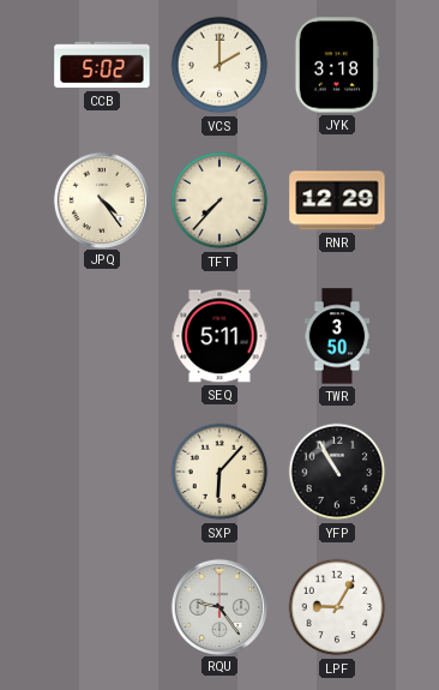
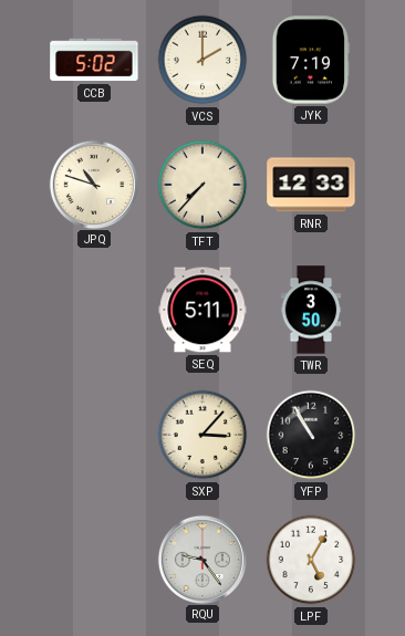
JYK: 3:18 -> 7:19
JPQ: 4:24 -> 10:48
RNR: 12:29 -> 12:33
SXP: 6:07 -> 3:07
LPF: 9:05 -> 5:05
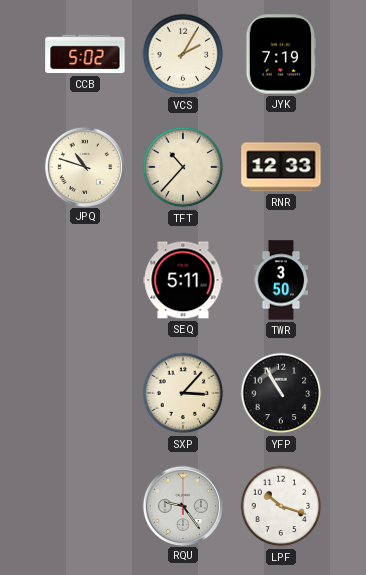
VCS: 2:00 -> 2:05
TFT: 7:37 -> 10:37
LPF: 5:05 -> 10:18
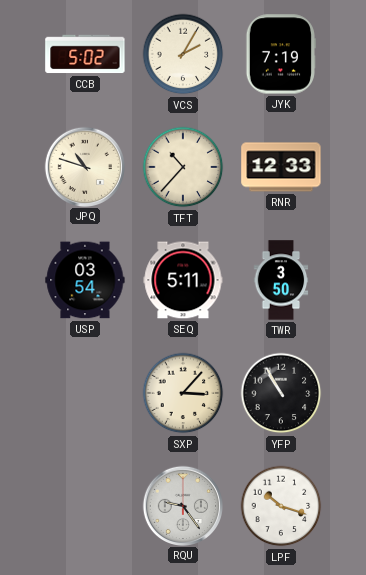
USP: none -> 03:54
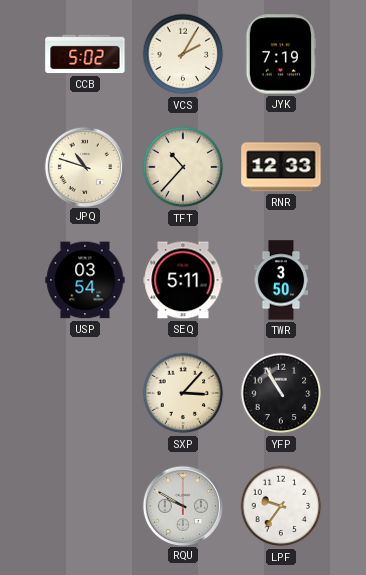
RQU: 9:24 -> 9:50
LPF: 10:18 -> 9:36
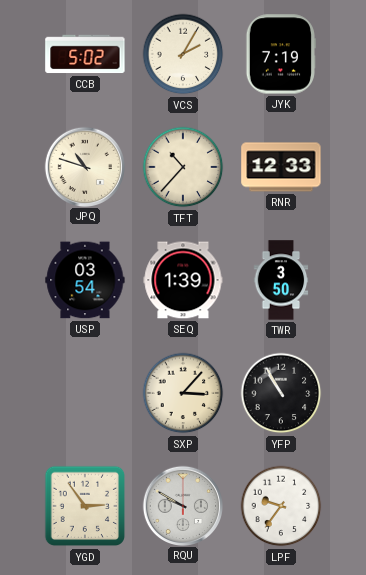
SEQ: 5:11 -> 1:39
YGD: none -> 2:54
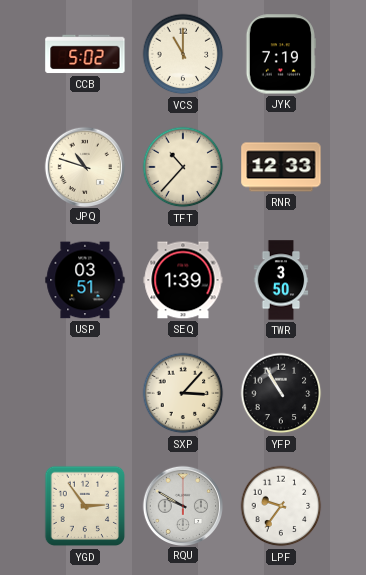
VCS: 2:05 -> 11:00
USP: 03:54 -> 03:51
